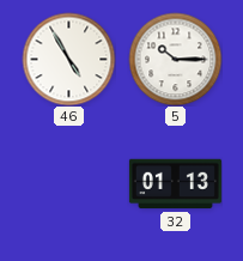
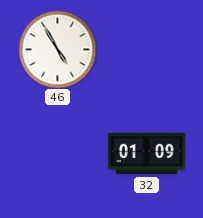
5: 10:15 -> none
32: 01:13 -> 01:09
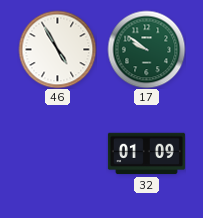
17: none -> 9:51
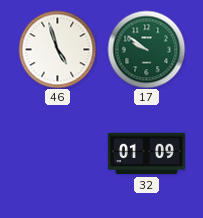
46: 4:55 -> 4:57
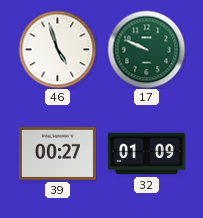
17: 9:51 -> 9:49
39: none -> 00:27
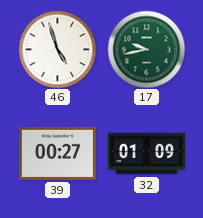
17: 9:49 -> 9:43
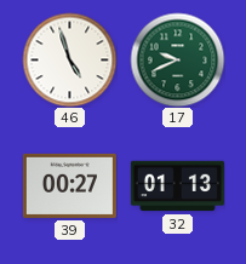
17: 9:43 -> 9:41
32: 01:09 -> 01:13
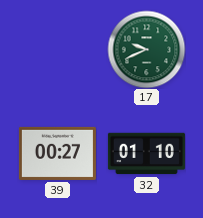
46: 4:57 -> none
32: 01:13 -> 01:10
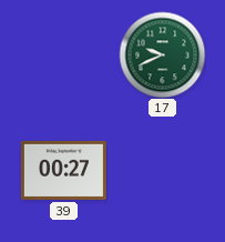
32: 01:10 -> none
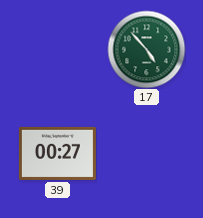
17: 9:41 -> 4:53
